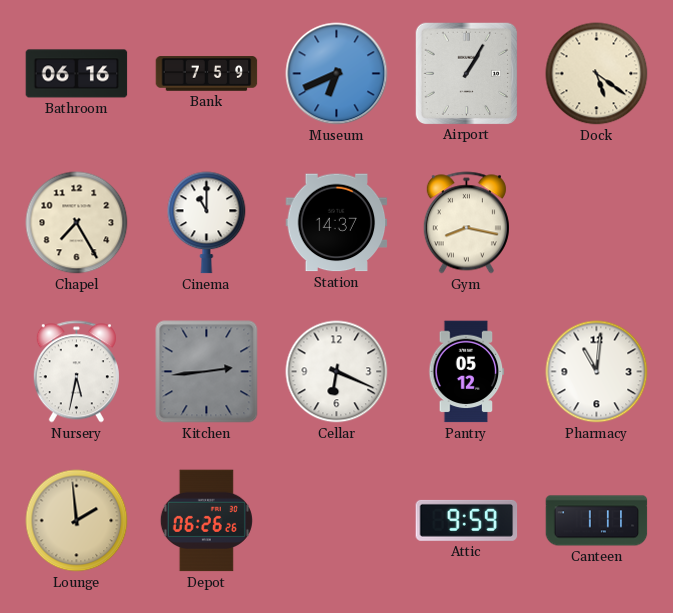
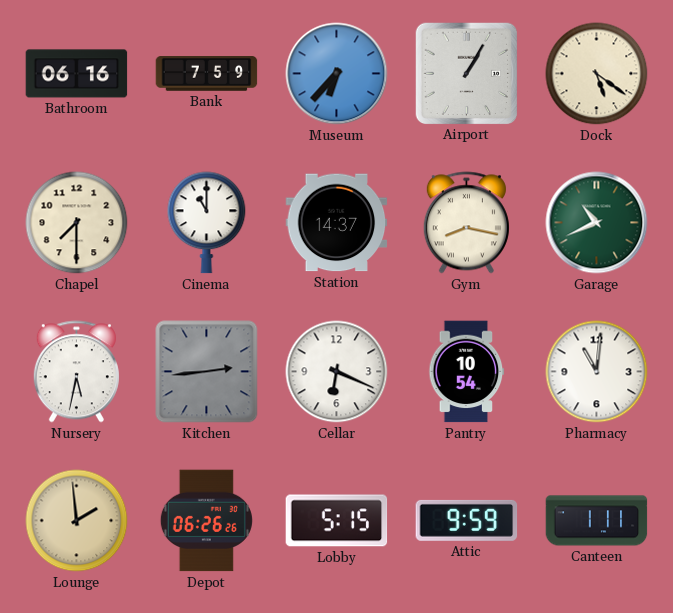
Museum: 6:41 -> 6:37
Chapel: 7:25 -> 7:30
Garage: none -> 10:41
Pantry: 05:12 -> 10:54
Lobby: none -> 5:15
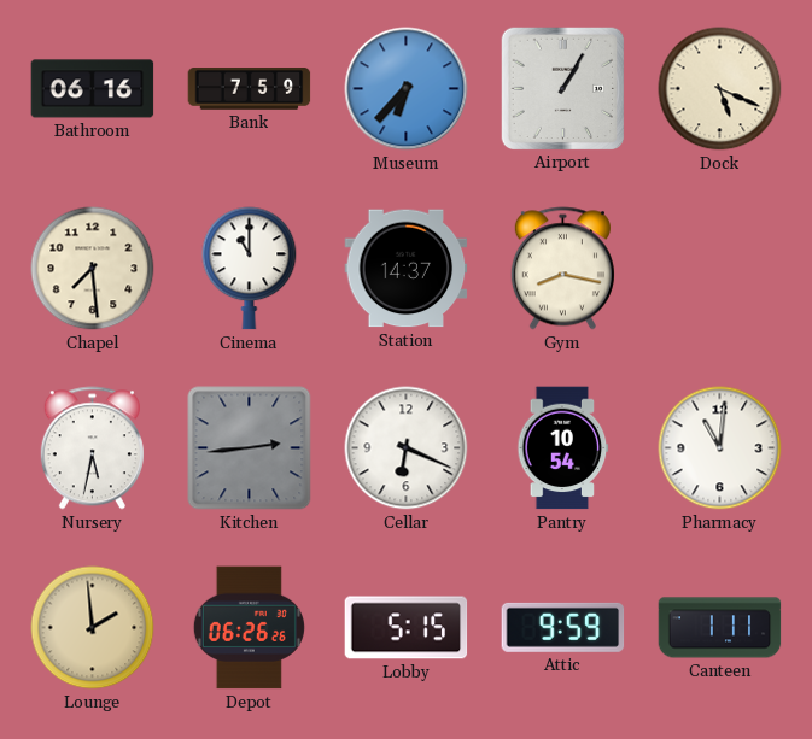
Dock: 5:21 -> 5:19
Chapel: 7:30 -> 7:29
Garage: 10:41 -> none
